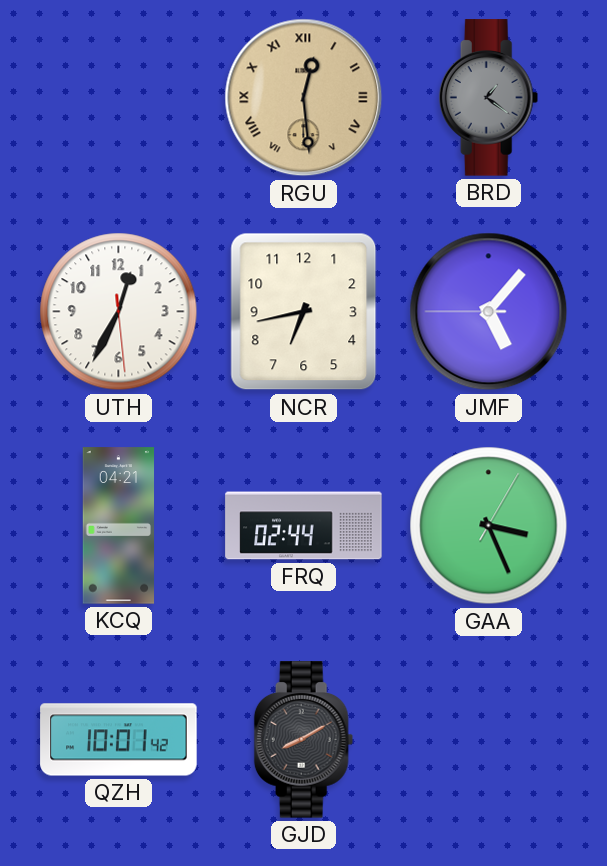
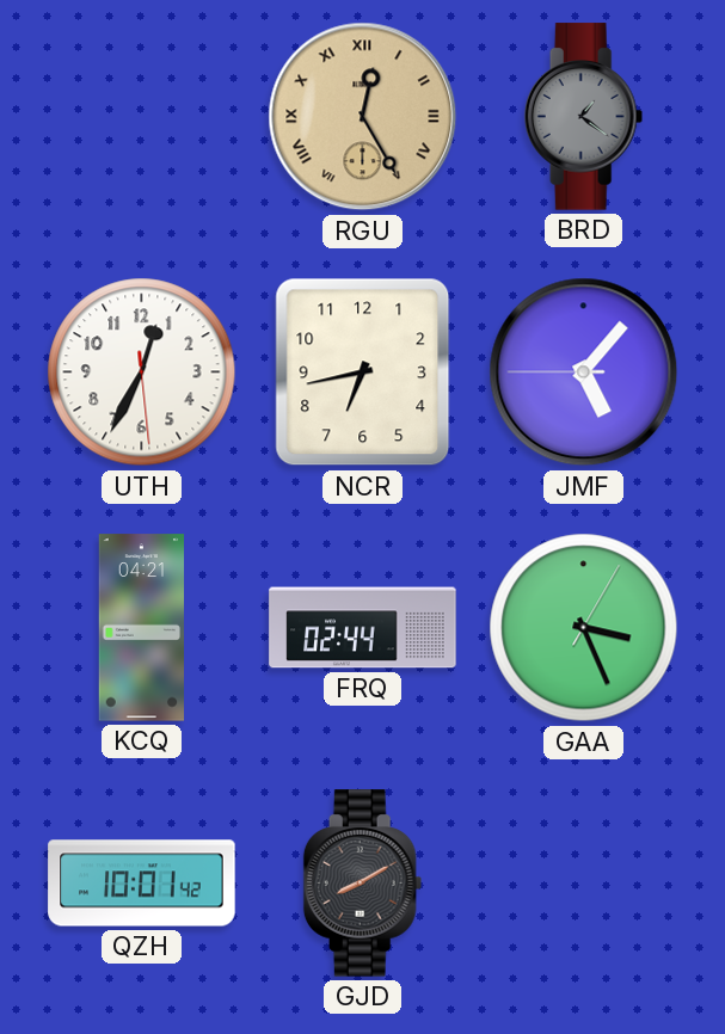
RGU: 12:29 -> 12:25
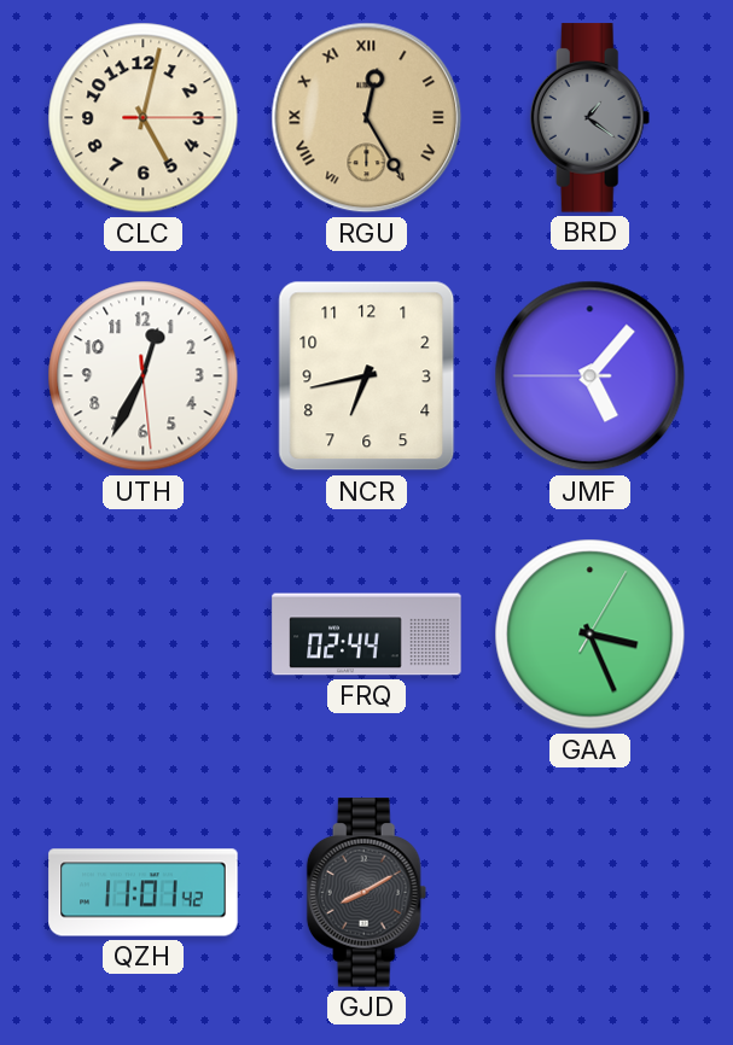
CLC: none -> 5:02
KCQ: 04:21 -> none
QZH: 10:01 -> 11:01
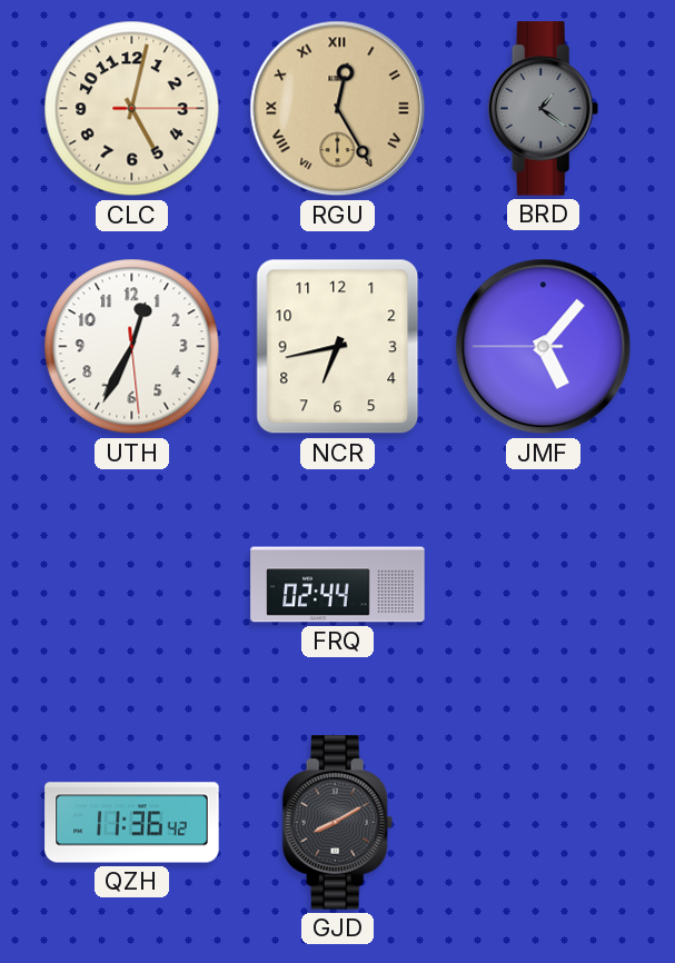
GAA: 3:26 -> none
QZH: 11:01 -> 11:36
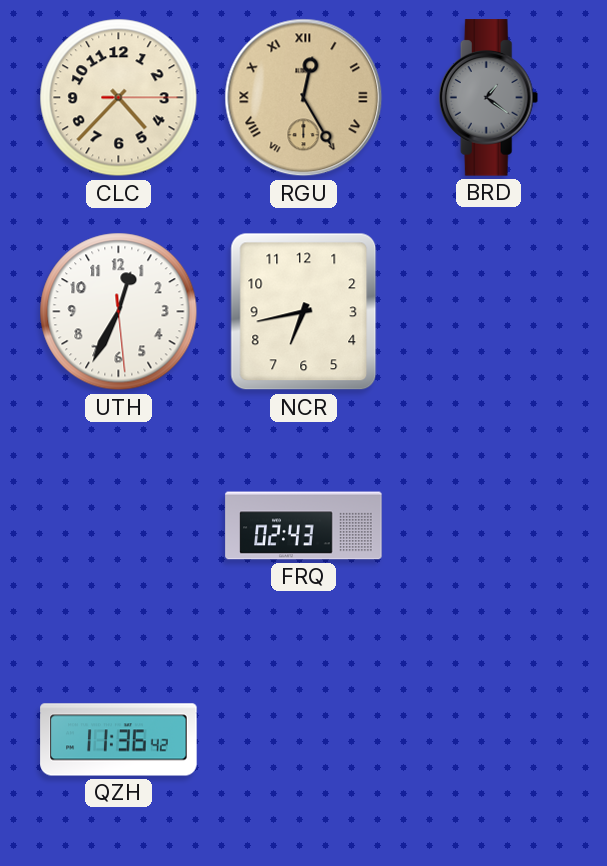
CLC: 5:02 -> 4:37
JMF: 5:06 -> none
FRQ: 02:44 -> 02:43
GJD: 8:10 -> none
